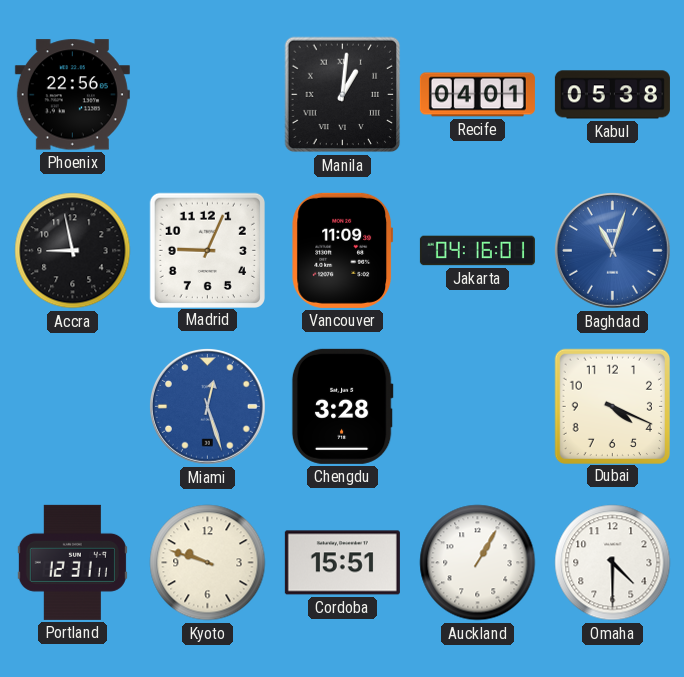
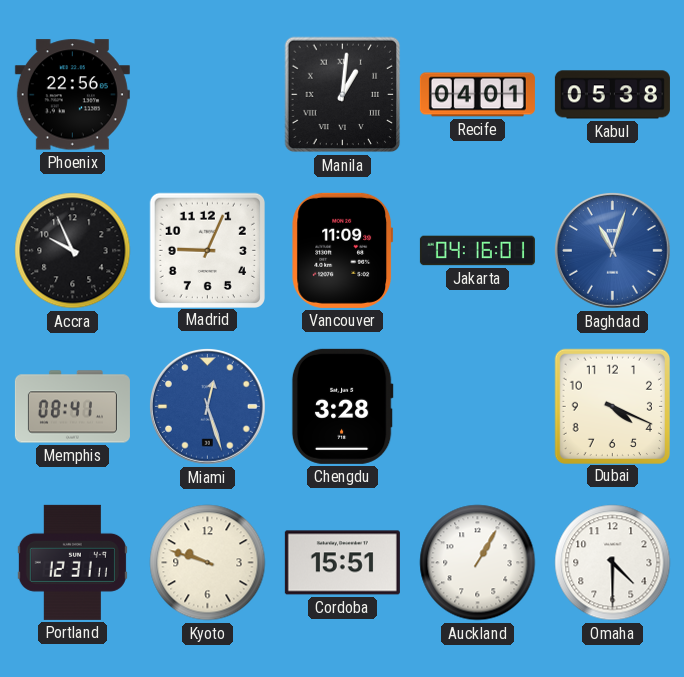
Accra: 8:58 -> 9:56
Memphis: none -> 08:41
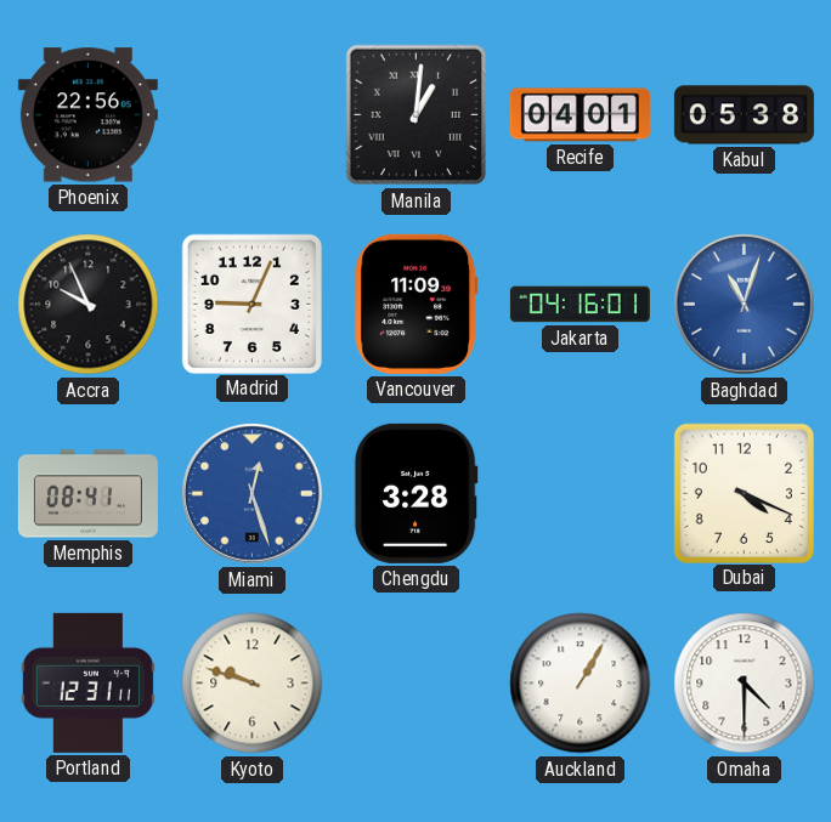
Cordoba: 15:51 -> none
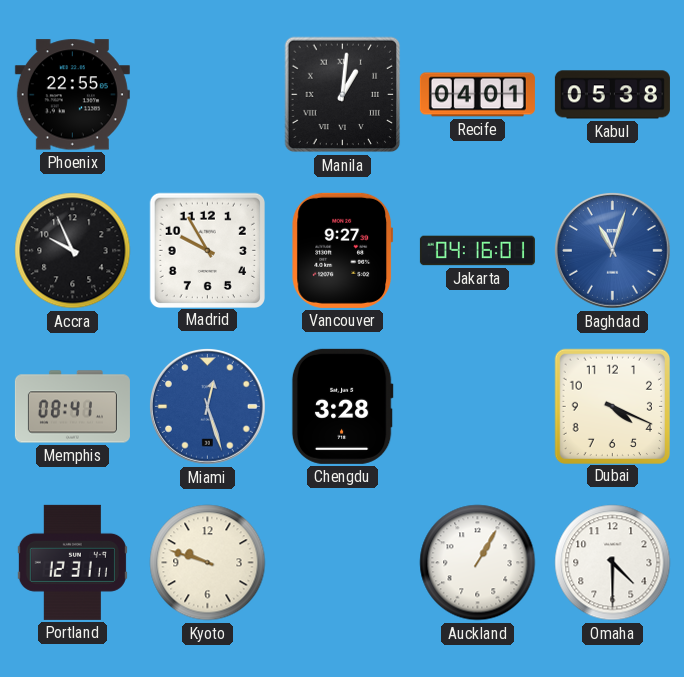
Phoenix: 22:56 -> 22:55
Madrid: 9:04 -> 9:55
Vancouver: 11:09 -> 9:27
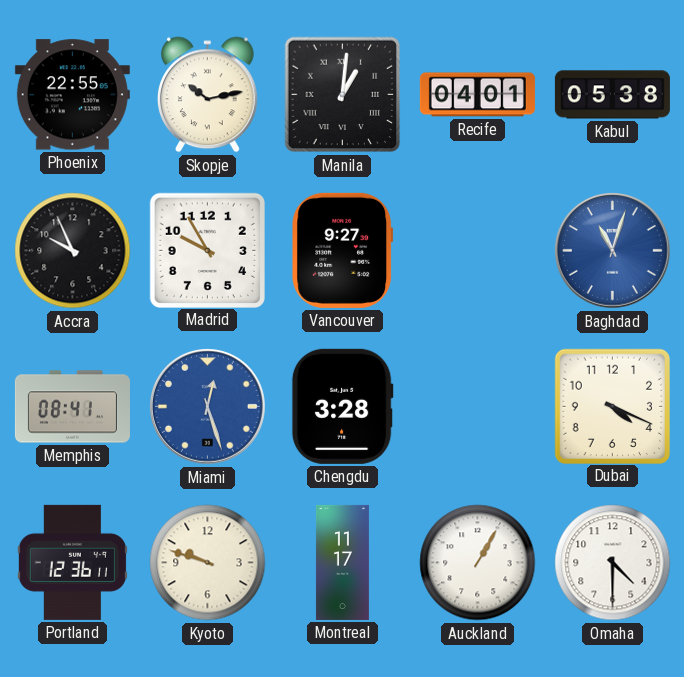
Skopje: none -> 10:13
Jakarta: 04:16 -> none
Portland: 12:31 -> 12:36
Montreal: none -> 11:17
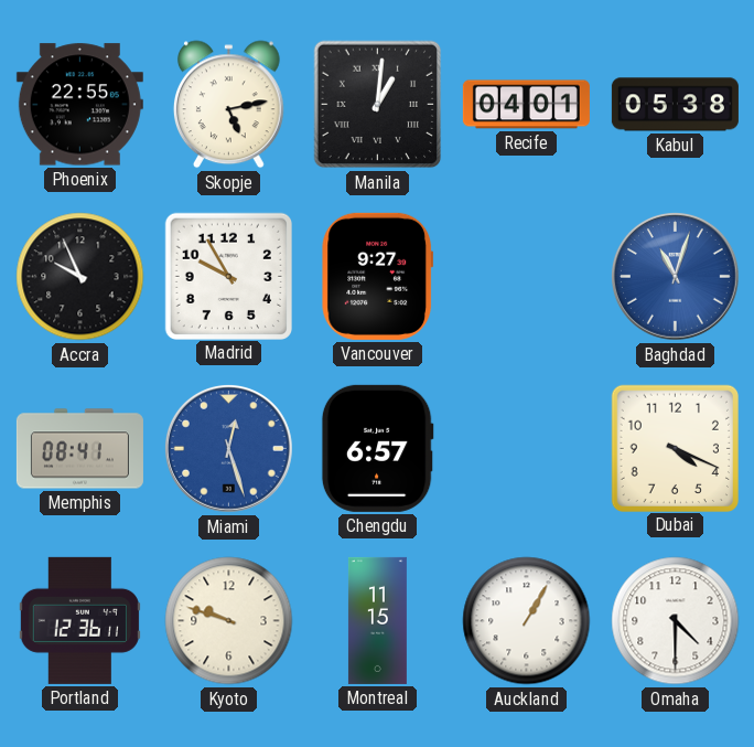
Skopje: 10:13 -> 5:13
Chengdu: 3:28 -> 6:57
Montreal: 11:17 -> 11:15
